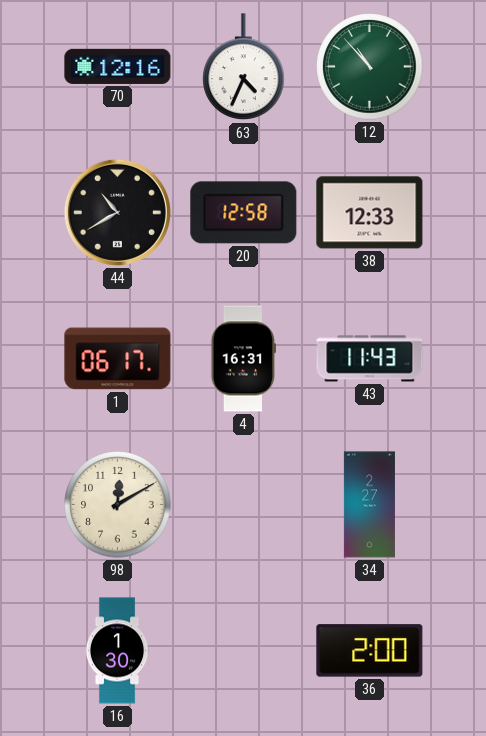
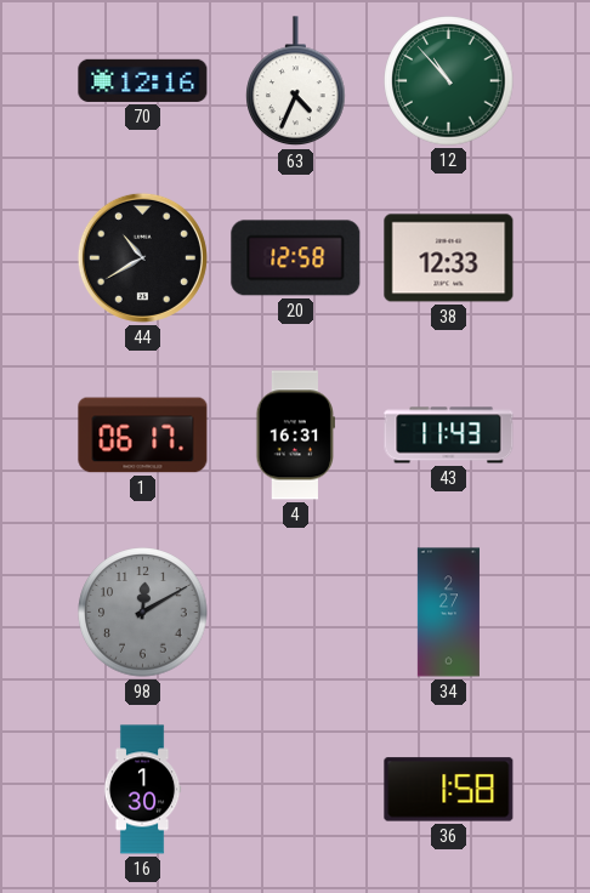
98 dial: cream -> grey
36: 2:00 -> 1:58
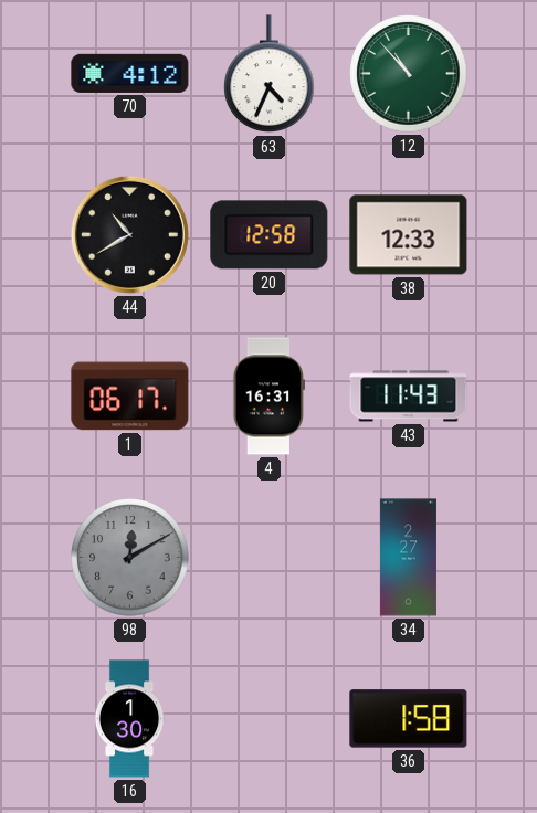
70: 12:16 -> 4:12
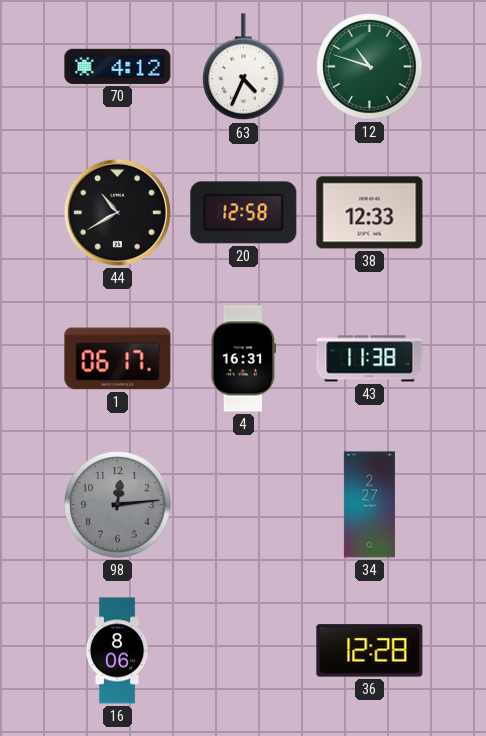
12: 10:53 -> 10:48
43: 11:43 -> 11:38
98: 12:10 -> 12:14
16: 1:30 -> 8:06
36: 1:58 -> 12:28
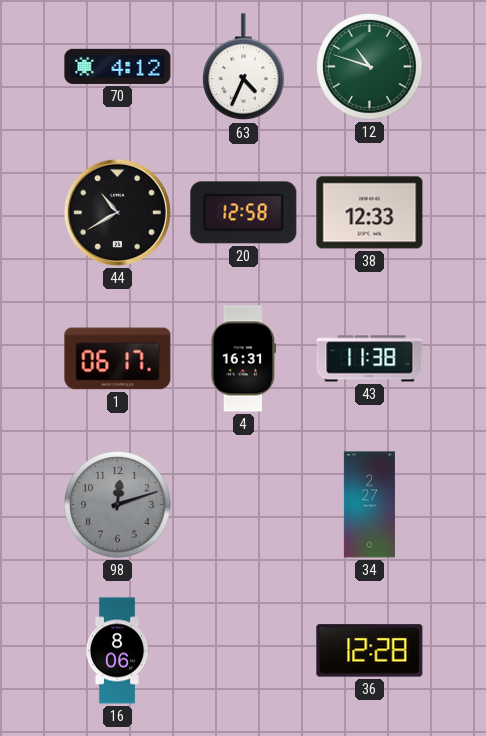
98: 12:14 -> 12:12
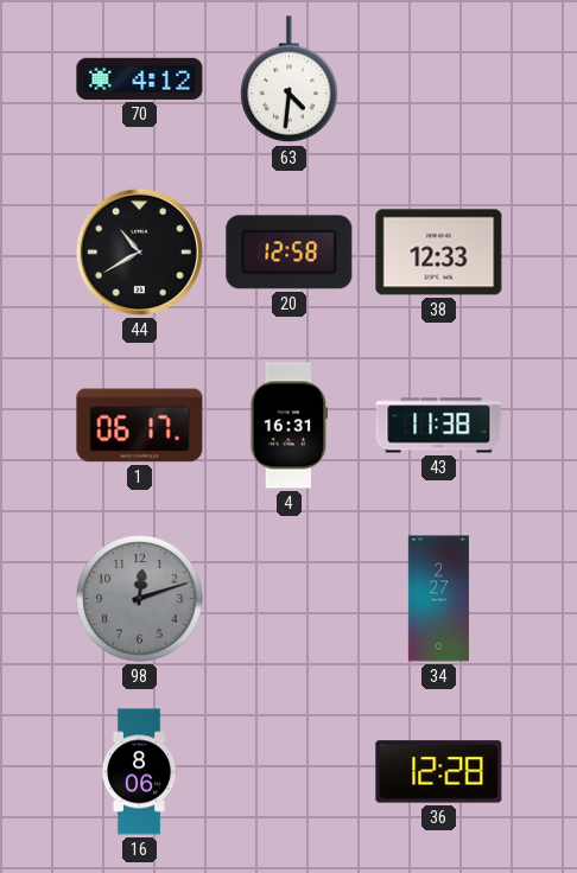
63: 4:34 -> 4:31
12: 10:48 -> none
